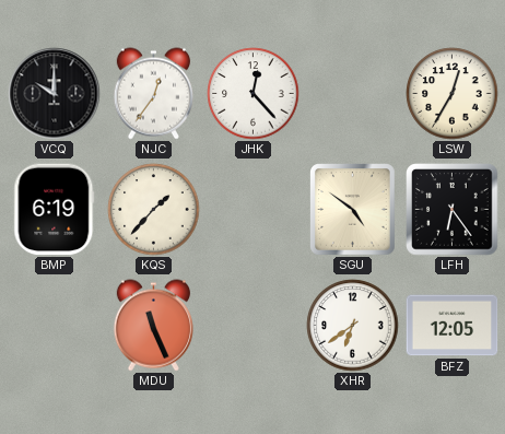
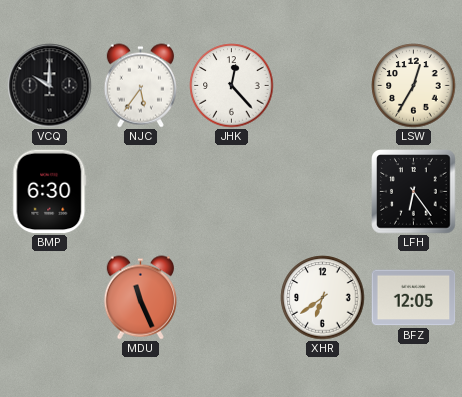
NJC: 12:36 -> 5:36
BMP: 6:19 -> 6:30
KQS: 1:37 -> none
SGU: 4:51 -> none
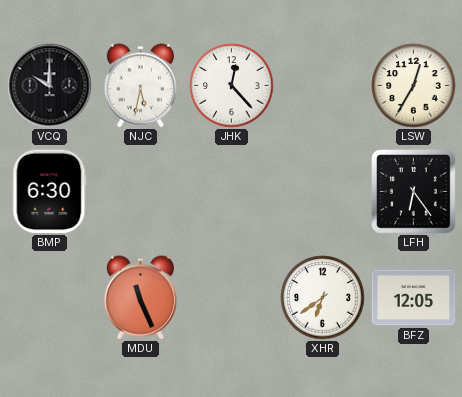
NJC: 5:36 -> 5:32
